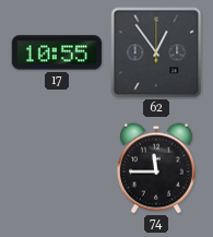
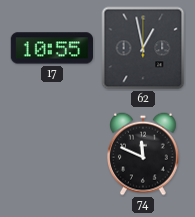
62: 12:54 -> 12:58
74: 11:45 -> 11:49
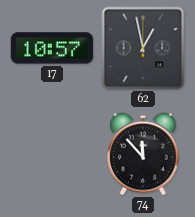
17: 10:55 -> 10:57
74: 11:49 -> 11:53
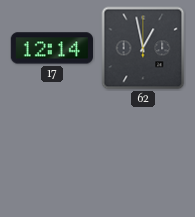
17: 10:57 -> 12:14
74: 11:53 -> none
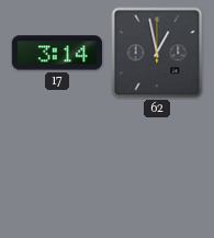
17: 12:14 -> 3:14
